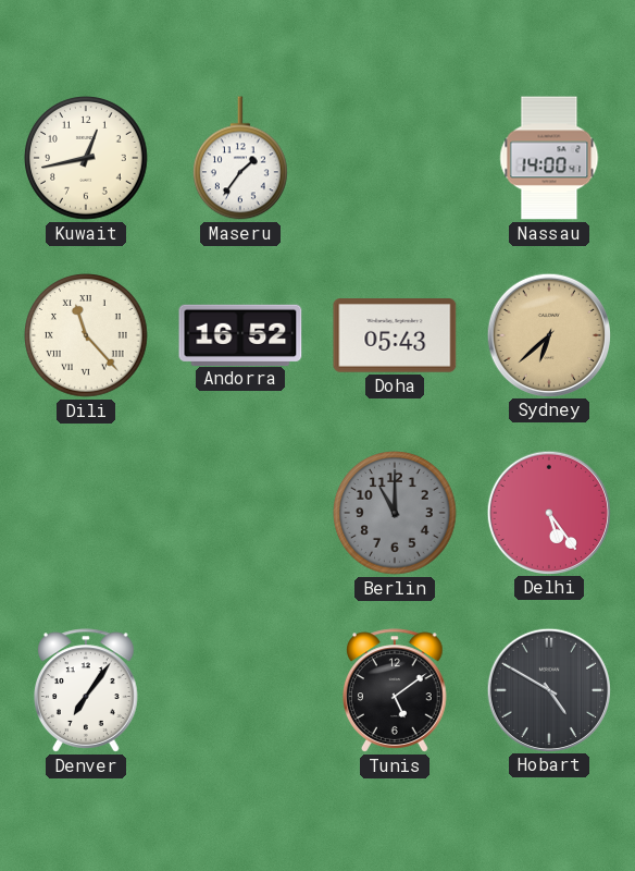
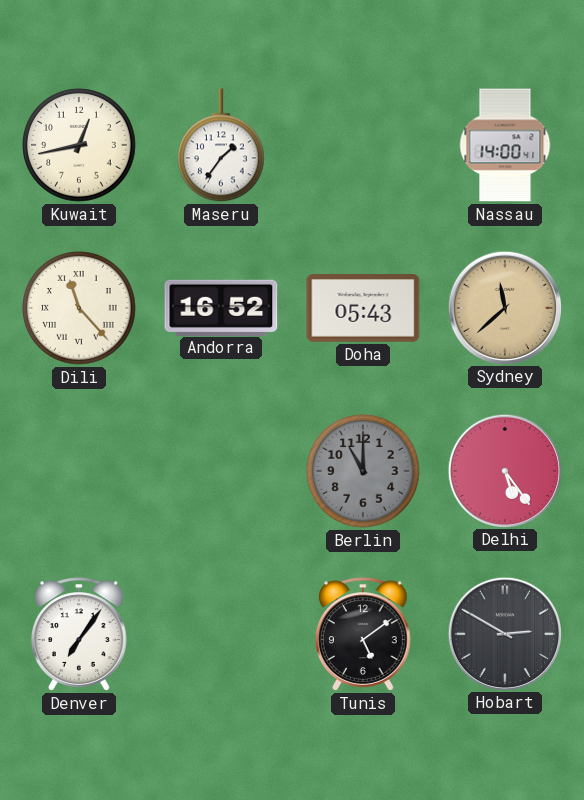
Sydney: 6:38 -> 11:38
Hobart: 4:50 -> 2:50
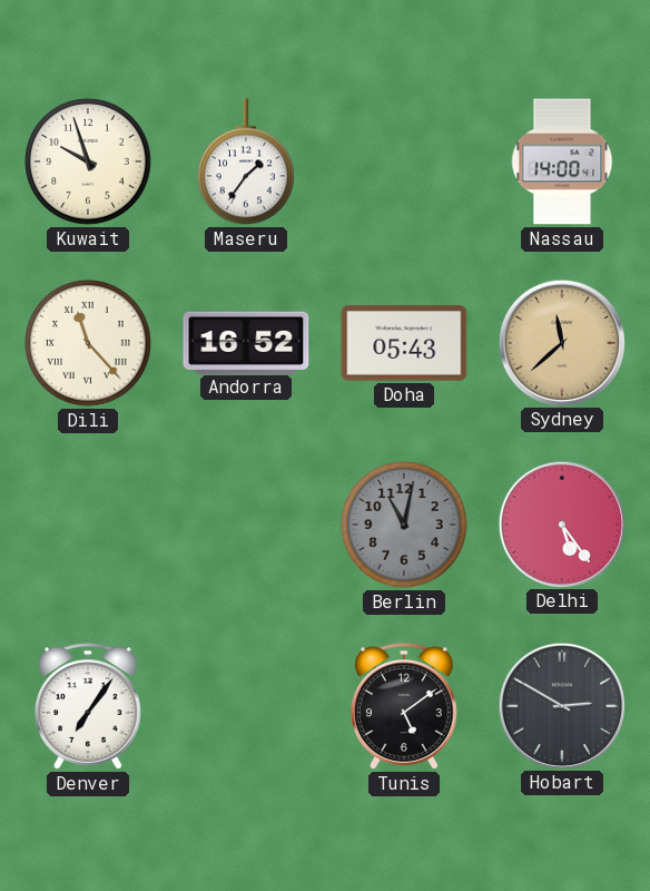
Kuwait: 12:43 -> 9:57
Berlin: 11:00 -> 11:02
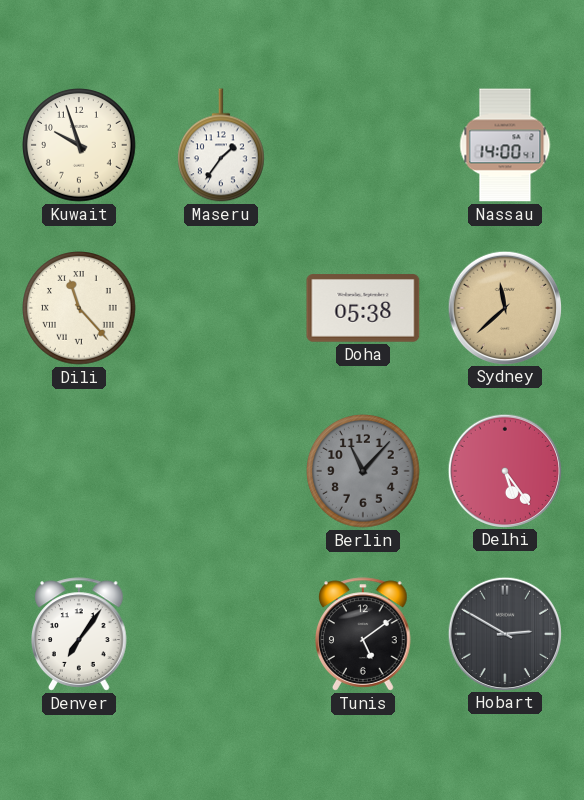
Andorra: 16:52 -> none
Doha: 05:43 -> 05:38
Berlin: 11:02 -> 11:07
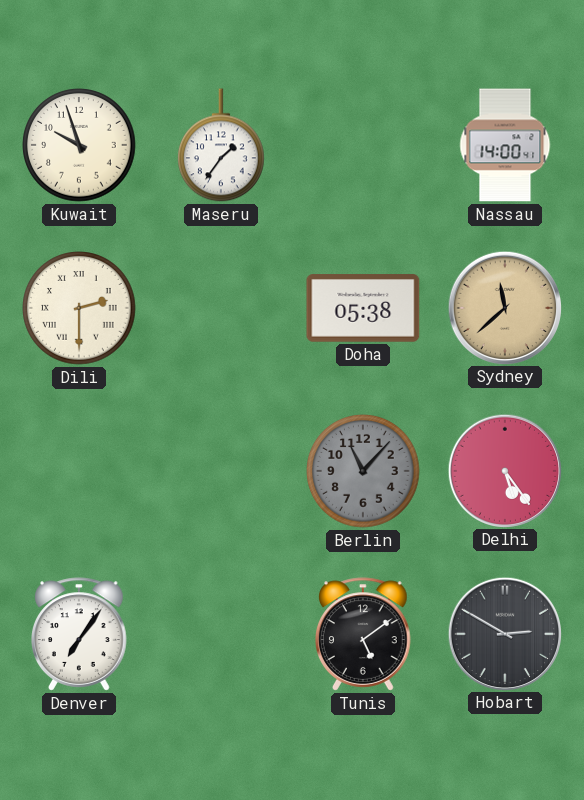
Dili: 11:23 -> 2:30
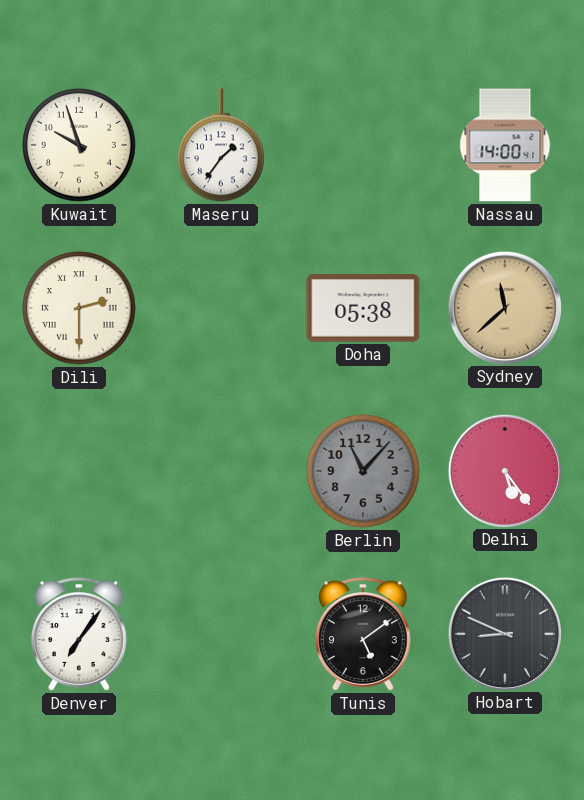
Hobart: 2:50 -> 8:49
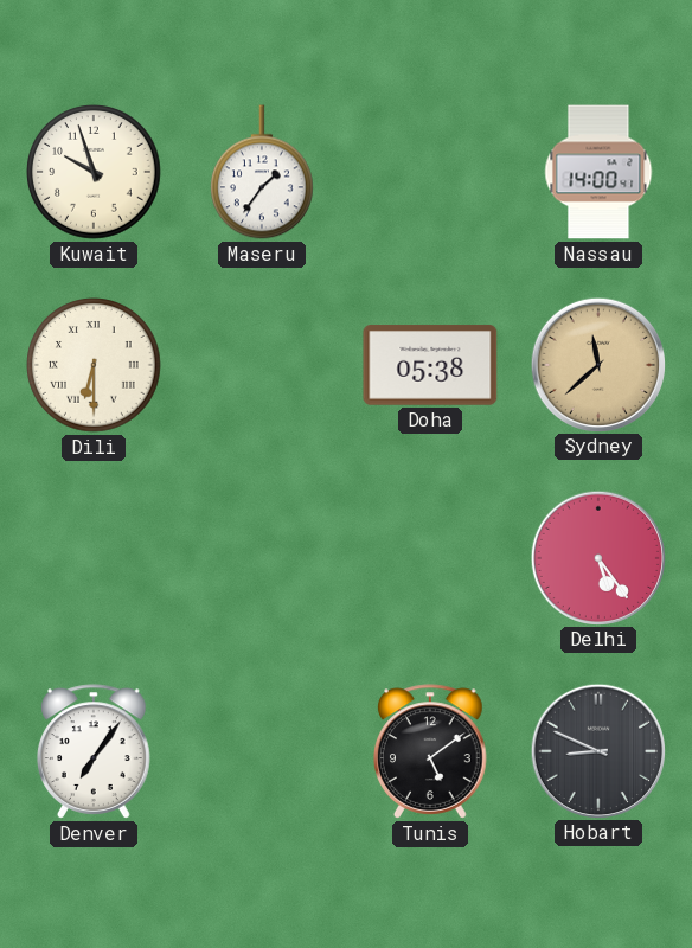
Dili: 2:30 -> 6:30
Berlin: 11:07 -> none
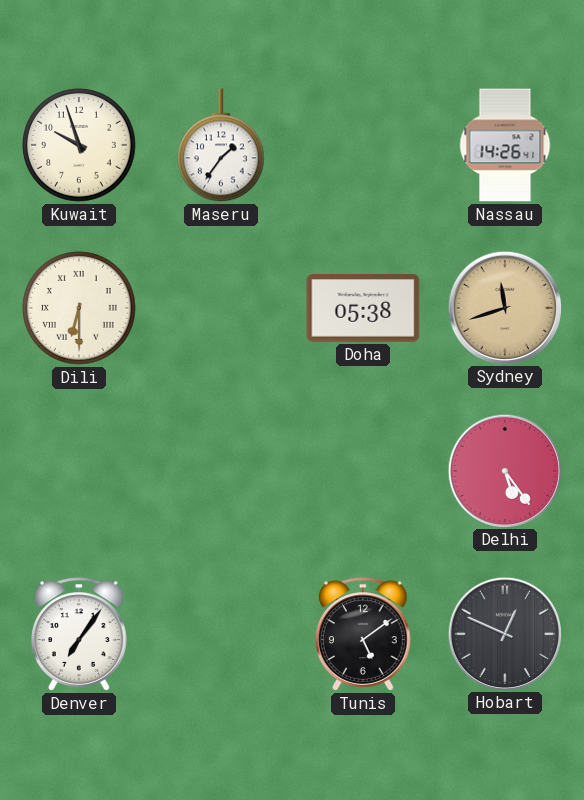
Nassau: 14:00 -> 14:26
Sydney: 11:38 -> 11:42
Hobart: 8:49 -> 12:49
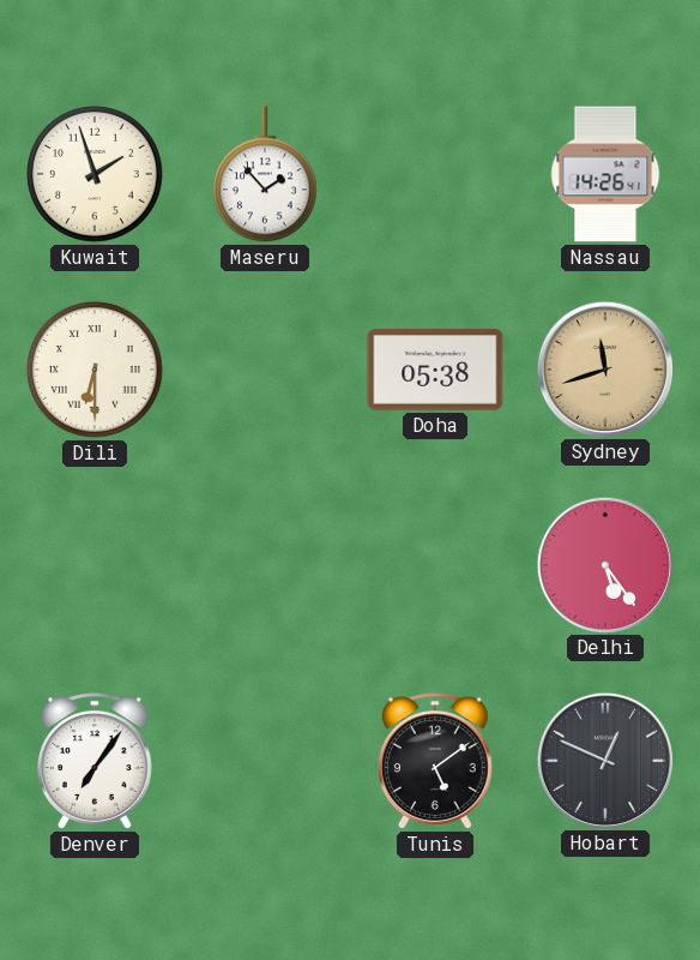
Kuwait: 9:57 -> 1:57
Maseru: 1:36 -> 1:53
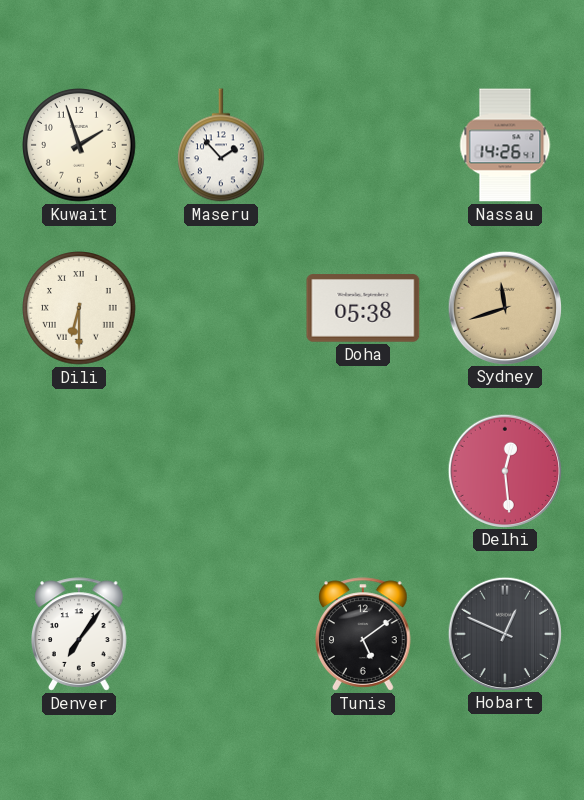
Delhi: 5:24 -> 12:29
